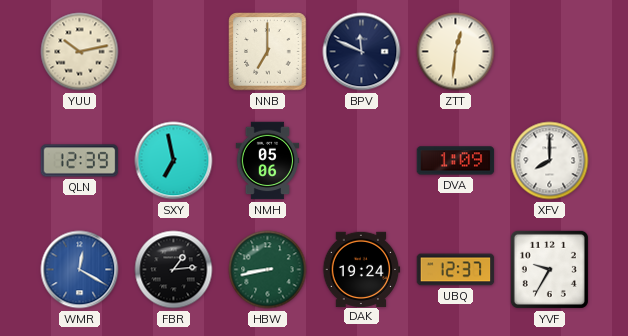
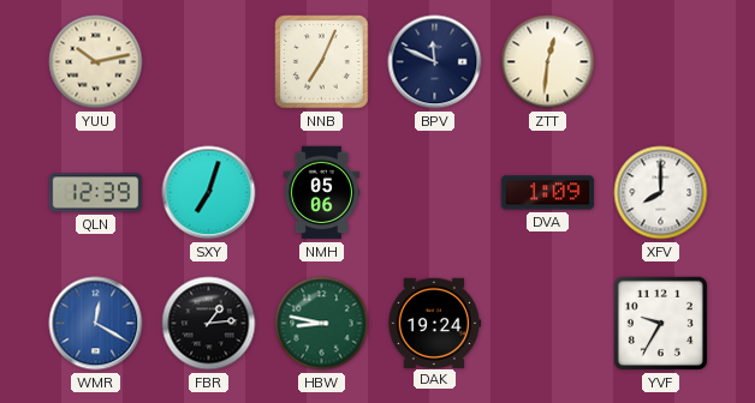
NNB: 7:00 -> 7:04
SXY: 6:58 -> 7:03
HBW: 8:43 -> 8:47
UBQ: 12:37 -> none
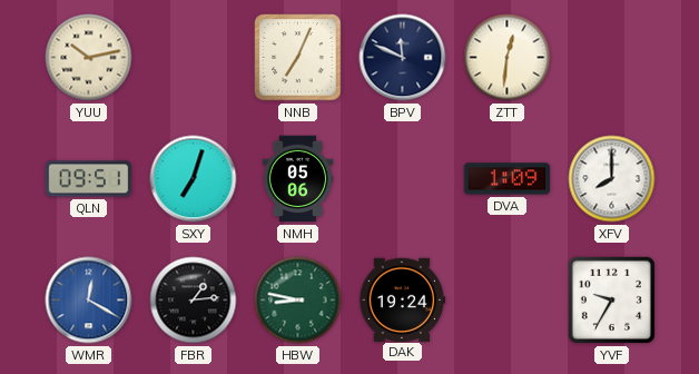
QLN: 12:39 -> 09:51
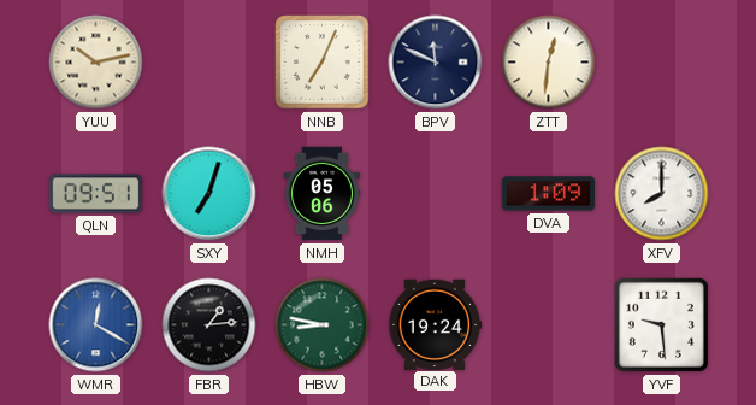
YVF: 9:35 -> 9:29
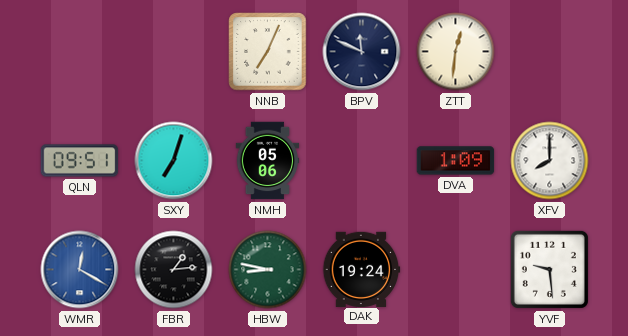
YUU: 10:13 -> none
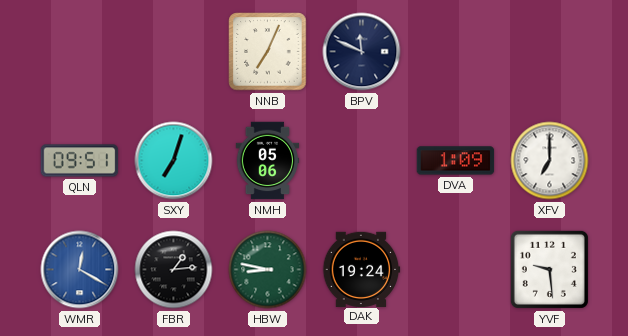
ZTT: 12:31 -> none
XFV: 8:00 -> 7:00
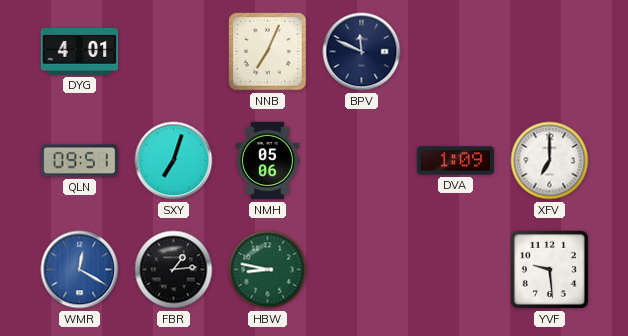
DYG: none -> 4:01
DAK: 19:24 -> none
